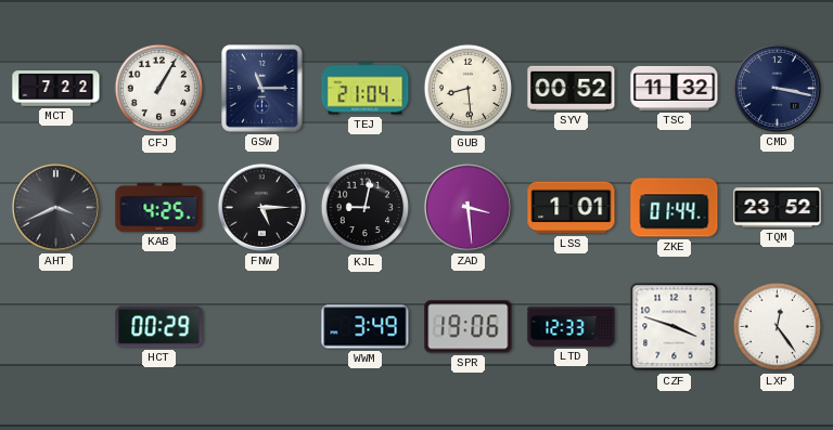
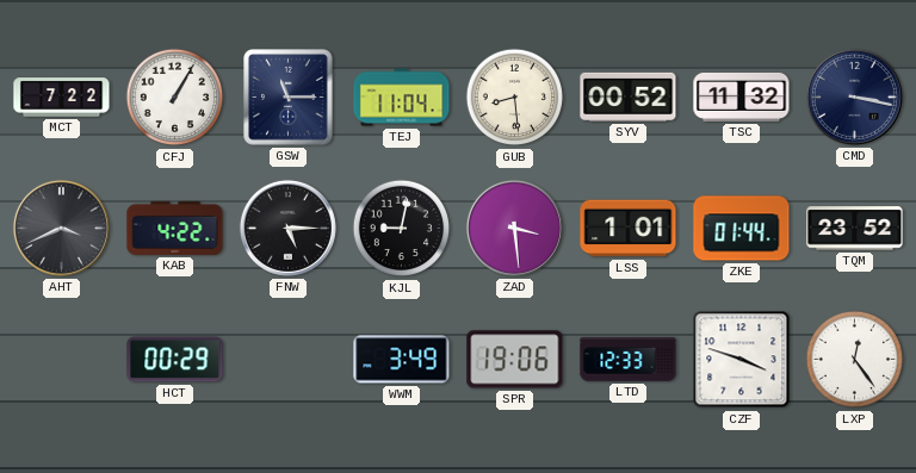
TEJ: 21:04 -> 11:04
KAB: 4:25 -> 4:22
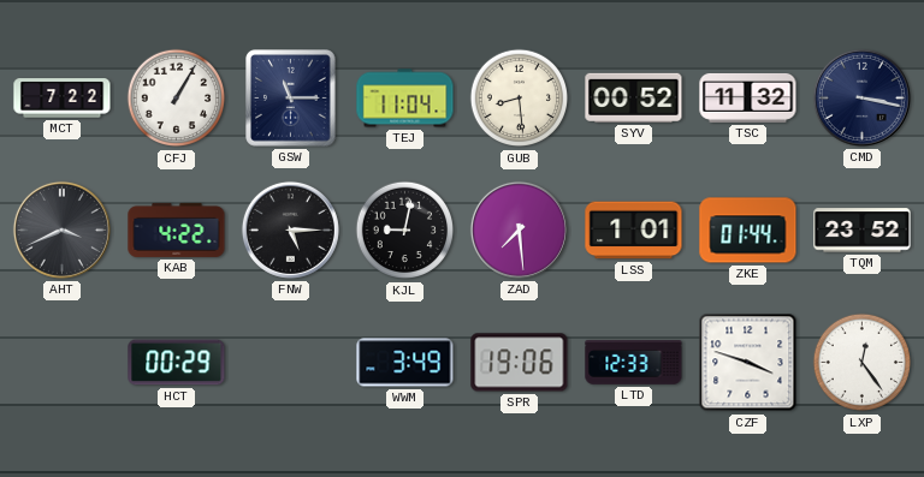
ZAD: 3:29 -> 7:29
